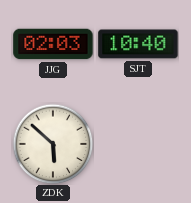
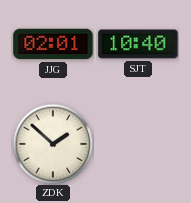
JJG: 02:03 -> 02:01
ZDK: 5:52 -> 1:52
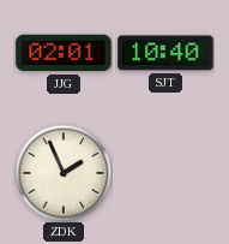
ZDK: 1:52 -> 1:56
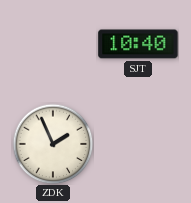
JJG: 02:01 -> none
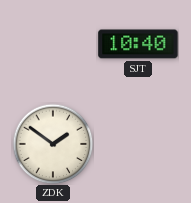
ZDK: 1:56 -> 1:51
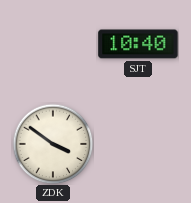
ZDK: 1:51 -> 3:51
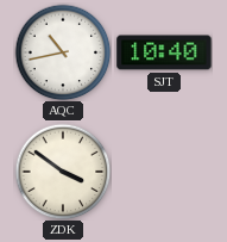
AQC: none -> 10:43
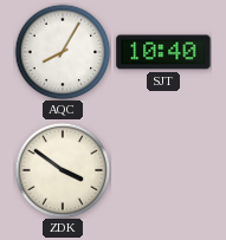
AQC: 10:43 -> 8:05
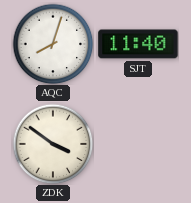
AQC: 8:05 -> 8:03
SJT: 10:40 -> 11:40
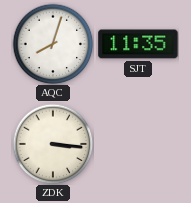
SJT: 11:40 -> 11:35
ZDK: 3:51 -> 3:16
